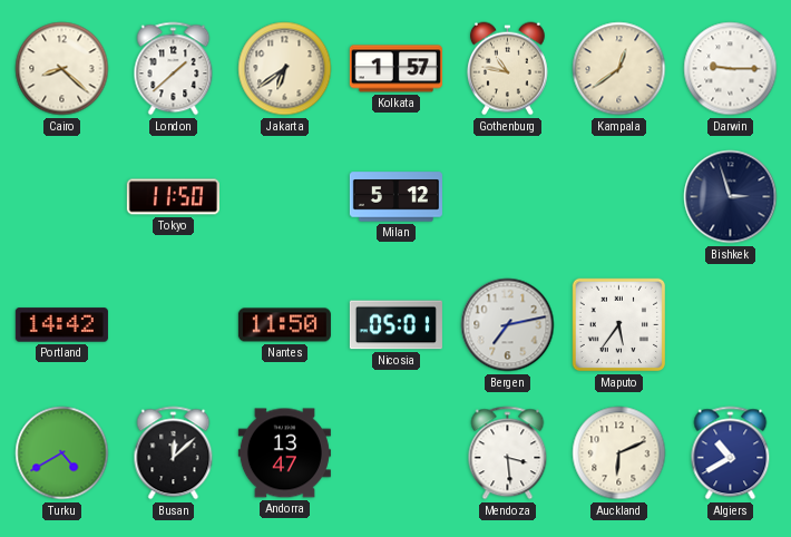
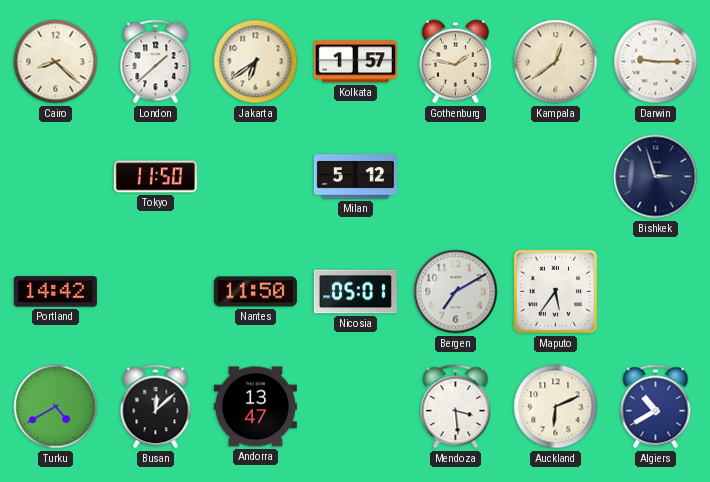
Gothenburg: 10:47 -> 1:47
Bergen: 7:13 -> 7:10
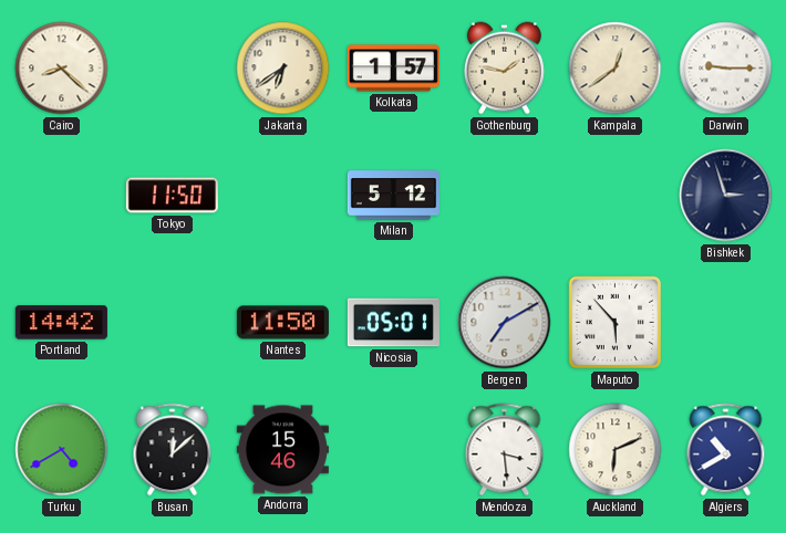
London: 1:38 -> none
Maputo: 5:36 -> 5:53
Andorra: 13:47 -> 15:46
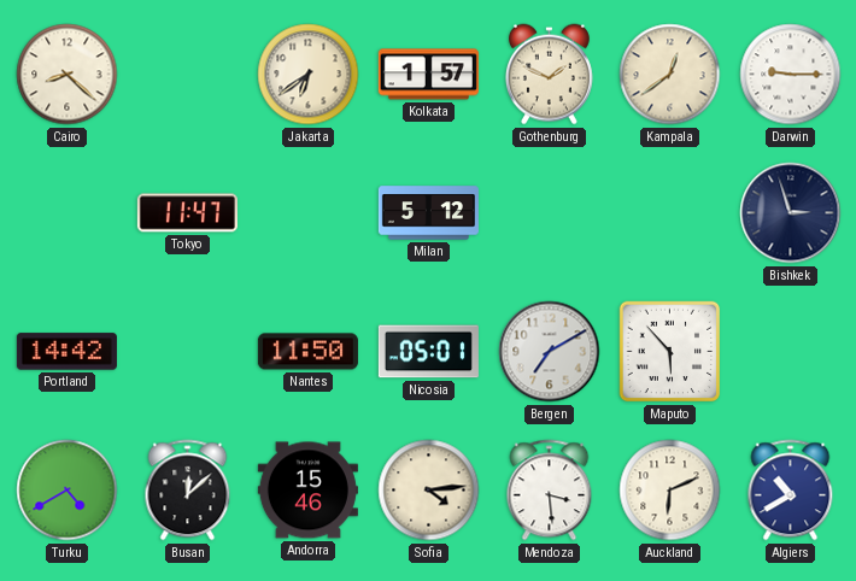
Gothenburg: 1:47 -> 1:49
Tokyo: 11:50 -> 11:47
Sofia: none -> 4:14
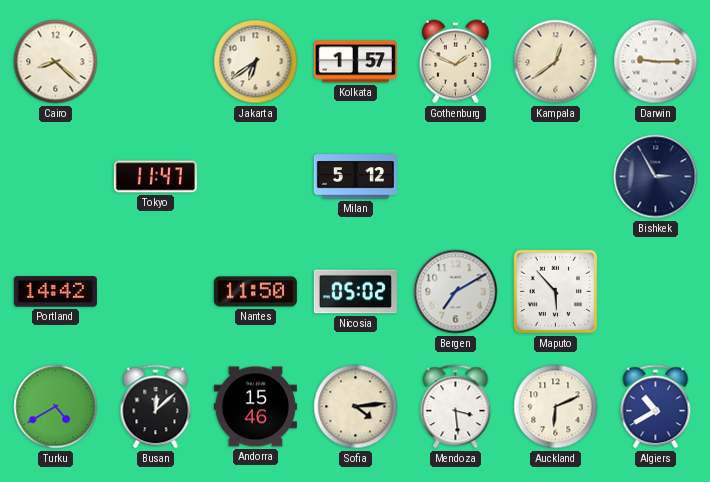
Bishkek: 2:57 -> 2:55
Nicosia: 05:01 -> 05:02
